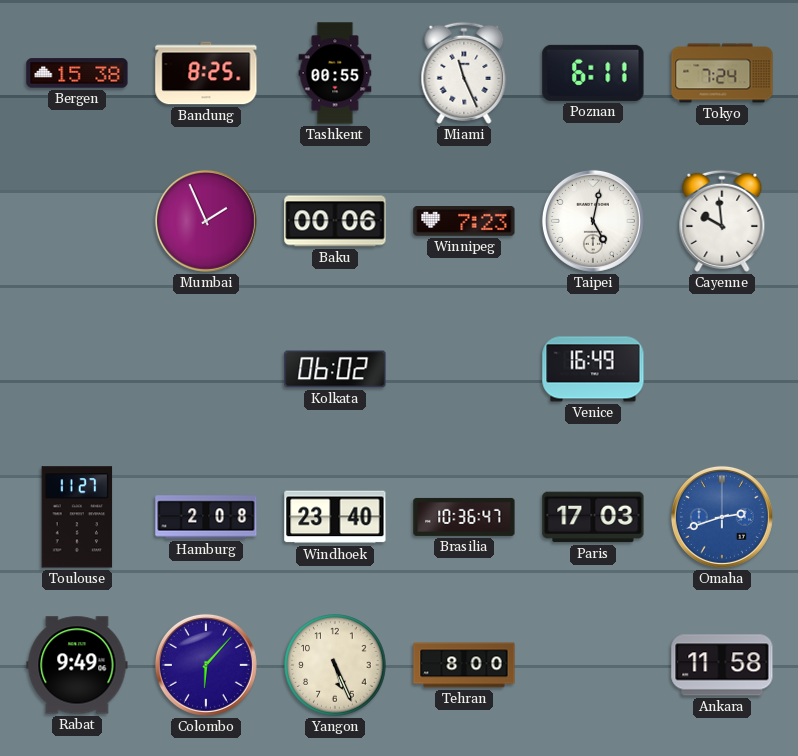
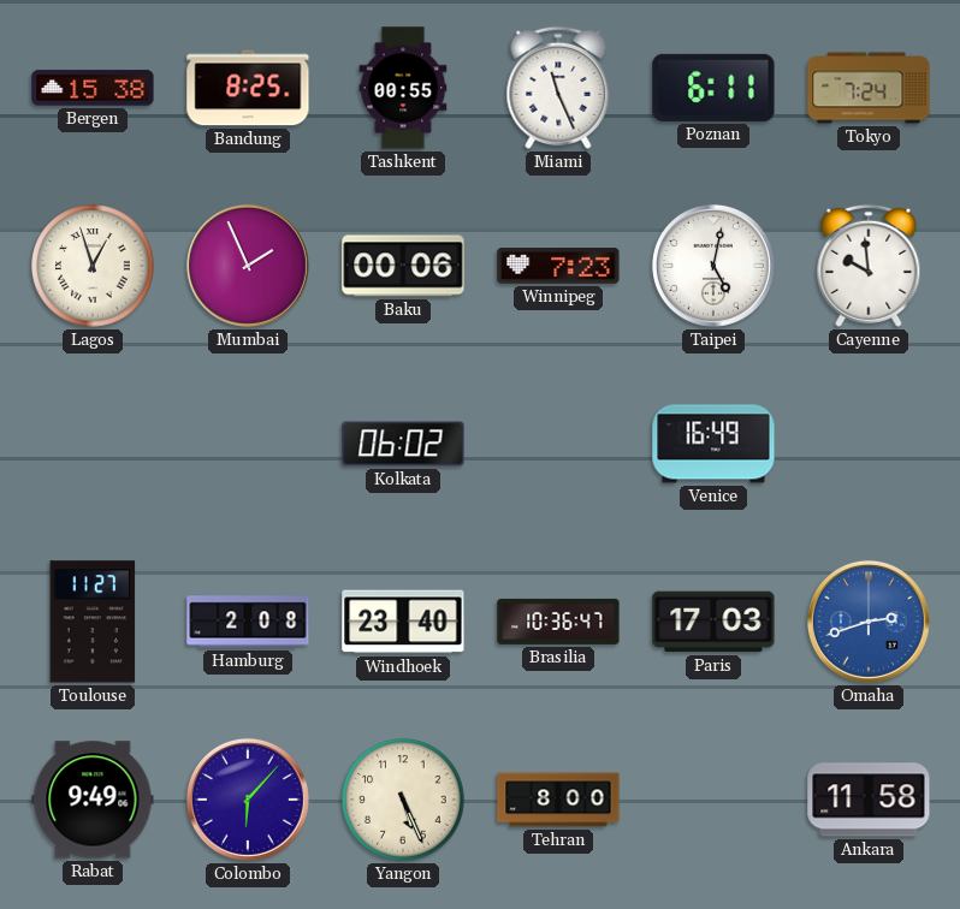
Lagos: none -> 12:57
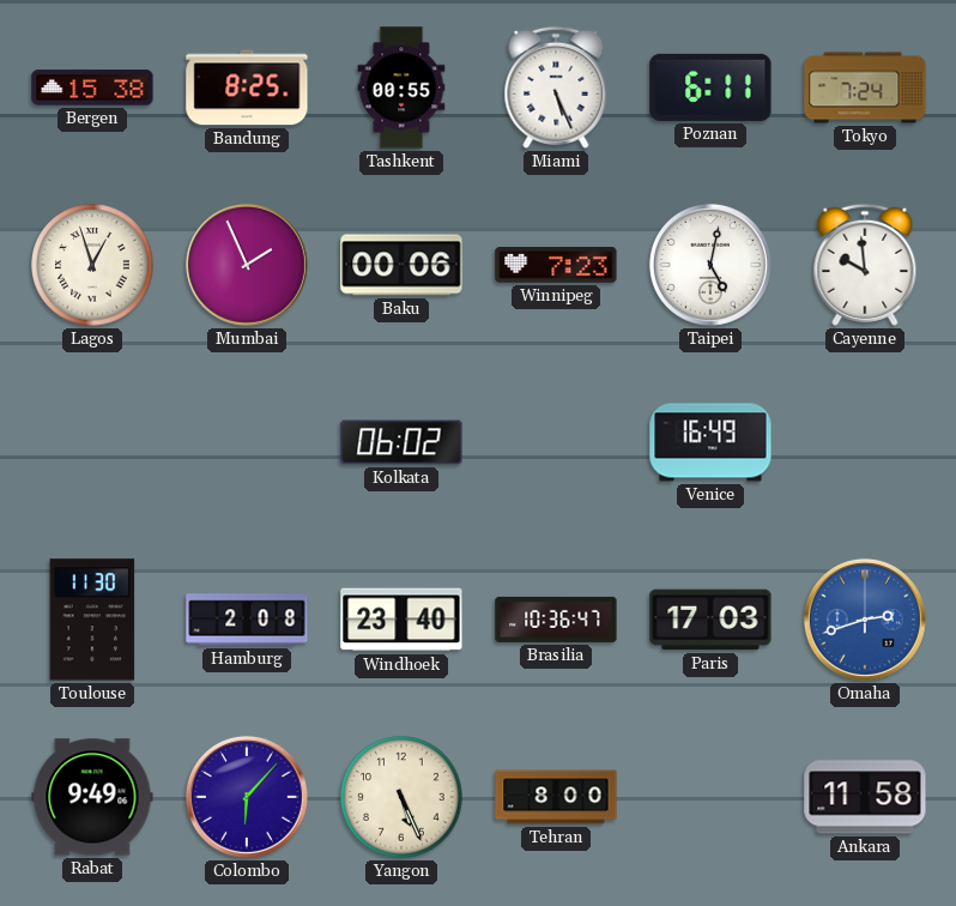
Miami: 11:26 -> 5:26
Toulouse: 11:27 -> 11:30
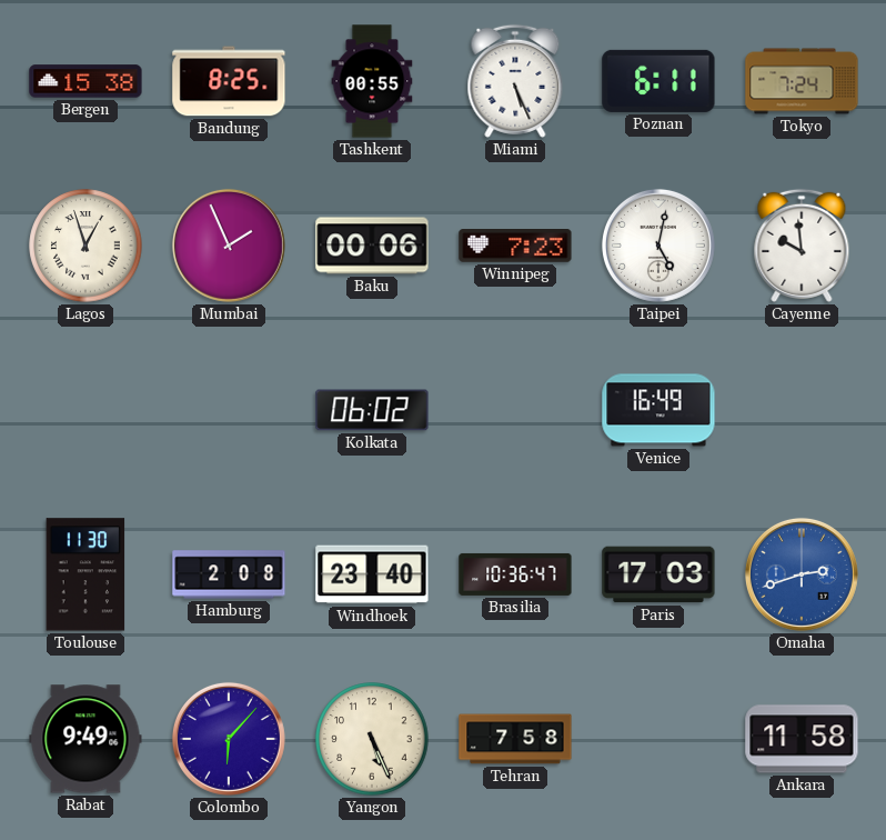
Tehran: 8:00 -> 7:58
